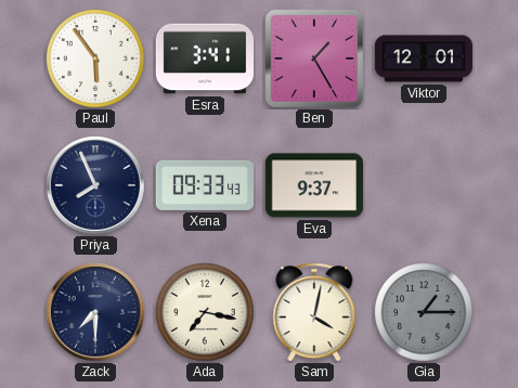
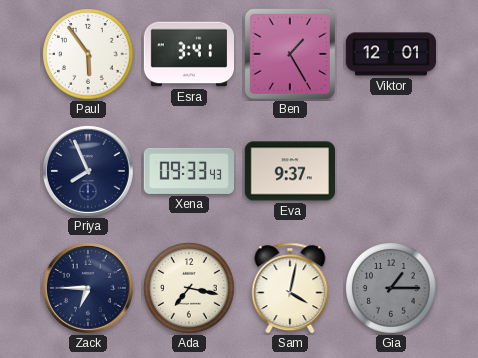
Zack: 7:30 -> 6:45
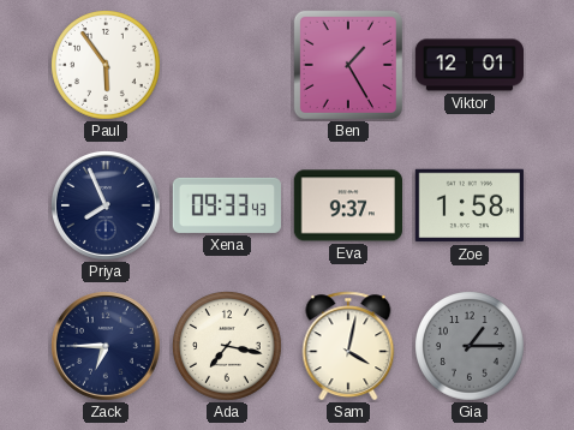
Esra: 3:41 -> none
Zoe: none -> 1:58
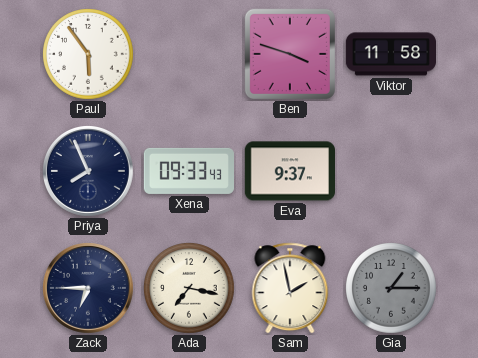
Ben: 1:25 -> 3:48
Viktor: 12:01 -> 11:58
Zoe: 1:58 -> none
Sam: 4:02 -> 1:58
